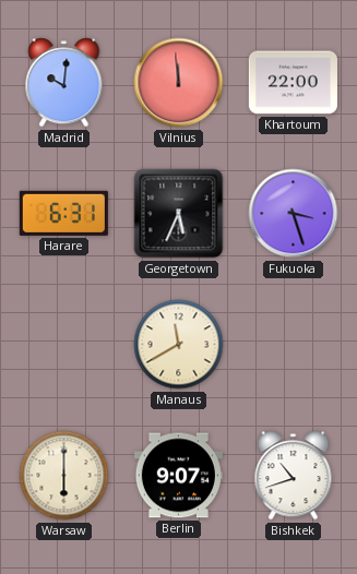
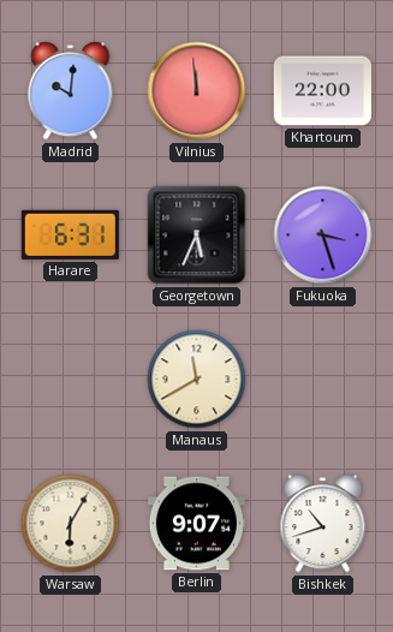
Warsaw: 6:00 -> 6:05
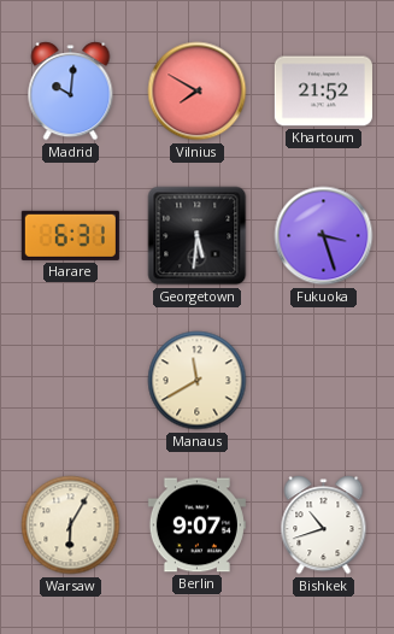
Vilnius: 11:59 -> 7:50
Khartoum: 22:00 -> 21:52
Georgetown: 5:34 -> 5:31
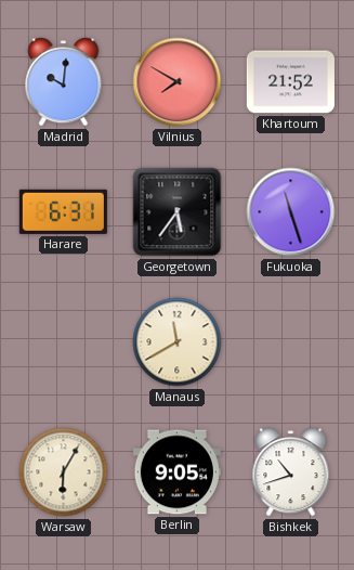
Georgetown: 5:31 -> 5:36
Fukuoka: 3:27 -> 11:27
Berlin: 9:07 -> 9:05
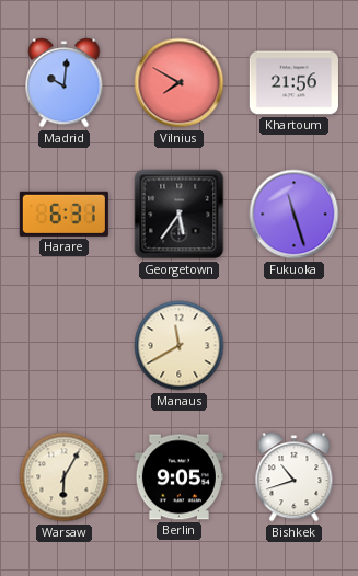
Khartoum: 21:52 -> 21:56
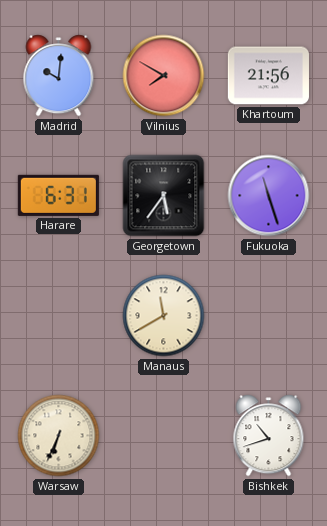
Warsaw: 6:05 -> 6:34
Berlin: 9:05 -> none
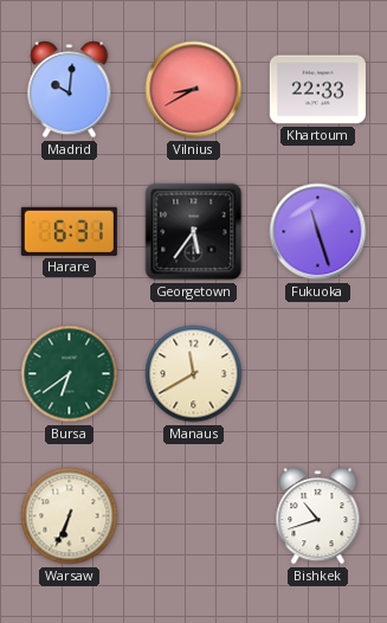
Vilnius: 7:50 -> 8:40
Khartoum: 21:56 -> 22:33
Bursa: none -> 6:39
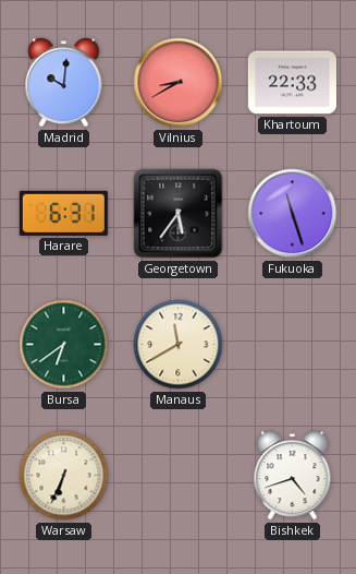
Bishkek: 10:42 -> 4:42
